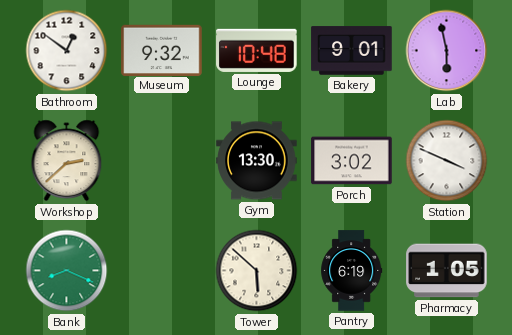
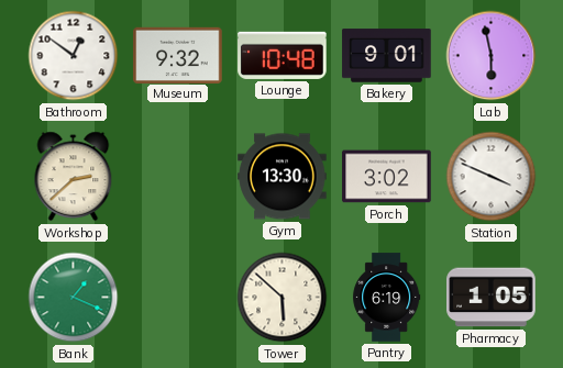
Bank: 8:19 -> 1:19
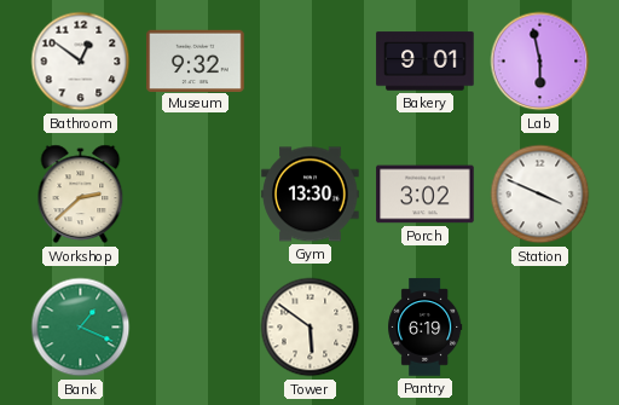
Lounge: 10:48 -> none
Tower: 5:52 -> 5:51
Pharmacy: 1:05 -> none
